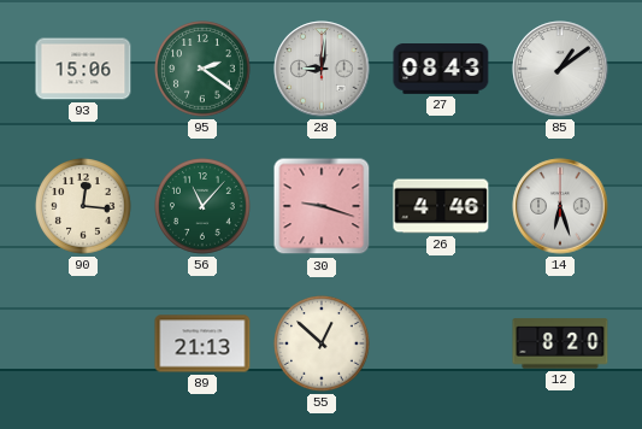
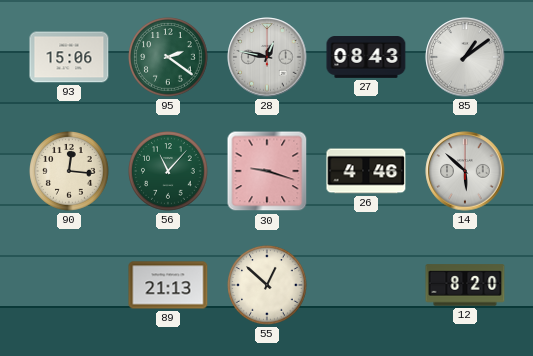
28: 9:01 -> 12:47
14: 6:27 -> 5:52
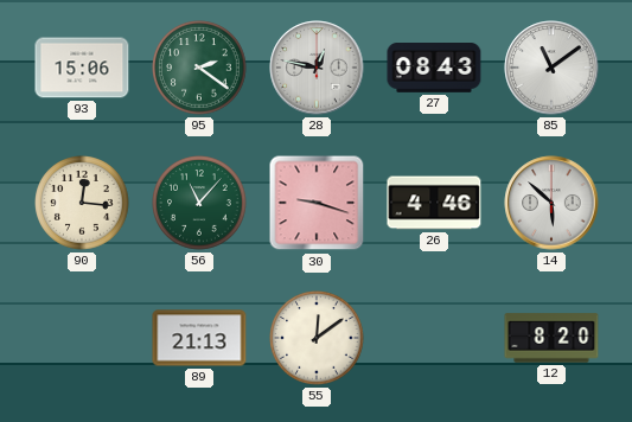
85: 1:09 -> 11:09
55: 12:52 -> 12:09
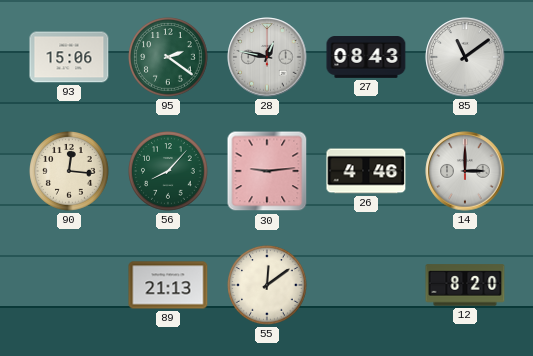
56: 11:07 -> 8:07
30: 9:18 -> 9:14
14: 5:52 -> 3:00
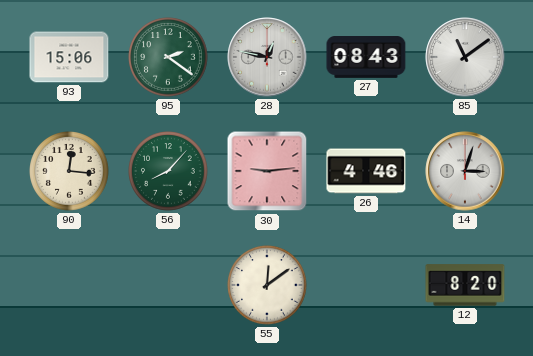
14: 3:00 -> 3:03
89: 21:13 -> none
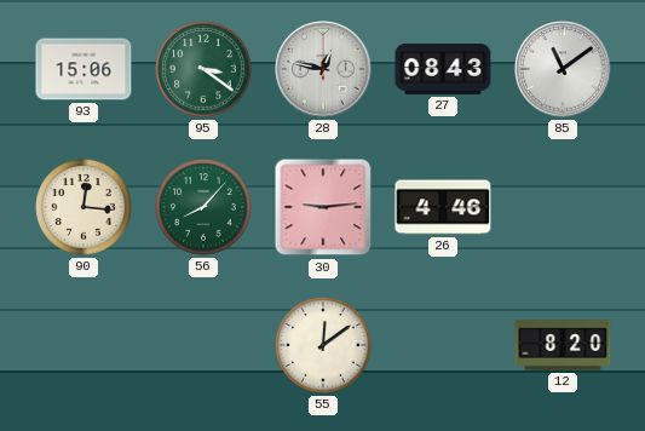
95: 2:21 -> 3:21
14: 3:03 -> none
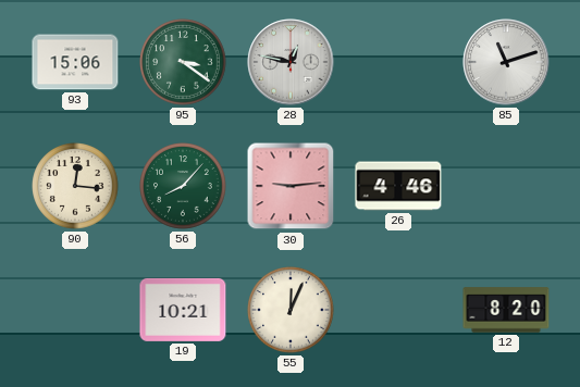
27: 08:43 -> none
85: 11:09 -> 11:12
19: none -> 10:21
55: 12:09 -> 12:04
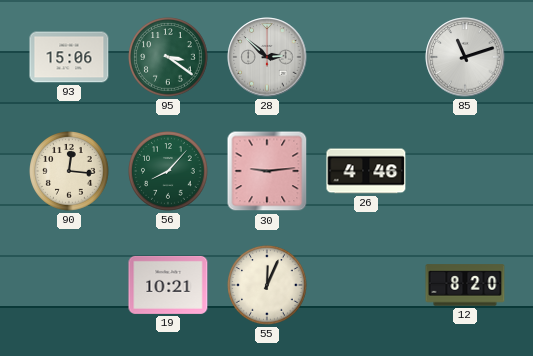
28: 12:47 -> 2:52
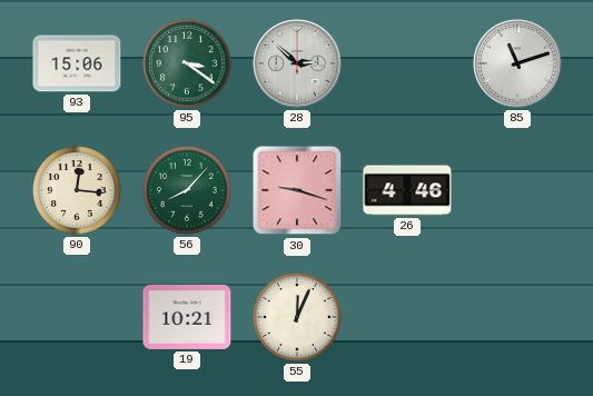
30: 9:14 -> 9:18
12: 8:20 -> none
